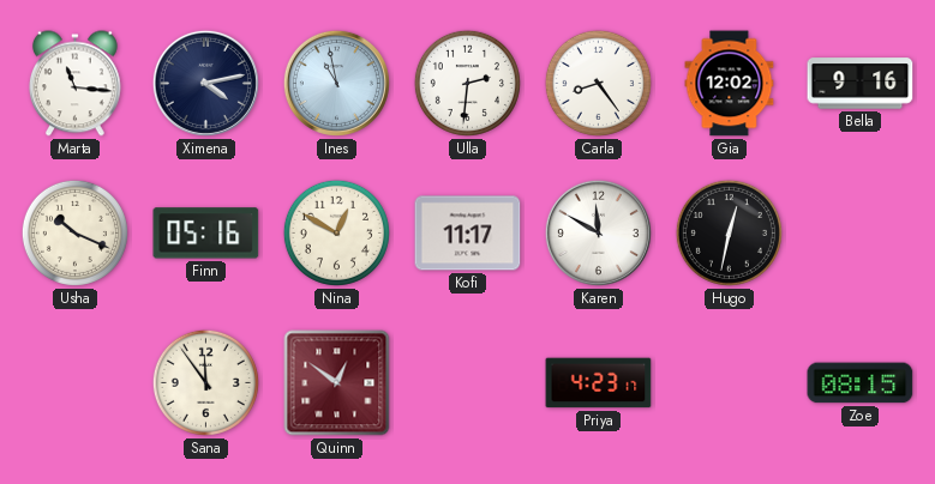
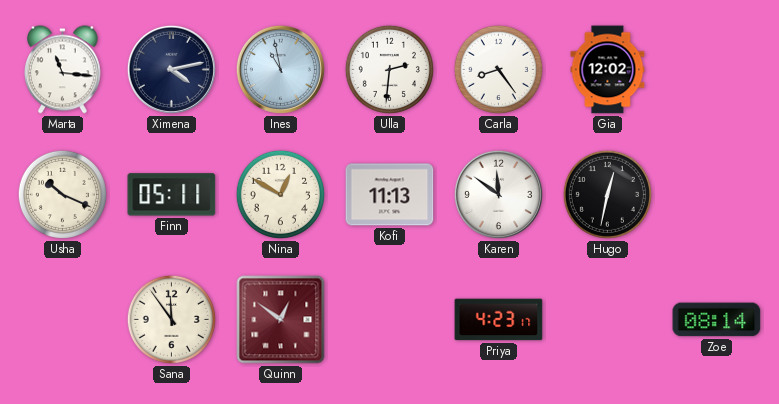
Bella: 9:16 -> none
Finn: 05:16 -> 05:11
Kofi: 11:17 -> 11:13
Karen: 11:50 -> 11:51
Zoe: 08:15 -> 08:14
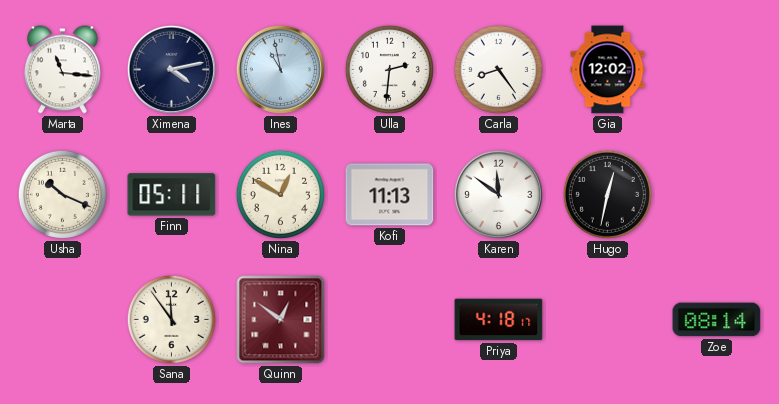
Priya: 4:23 -> 4:18
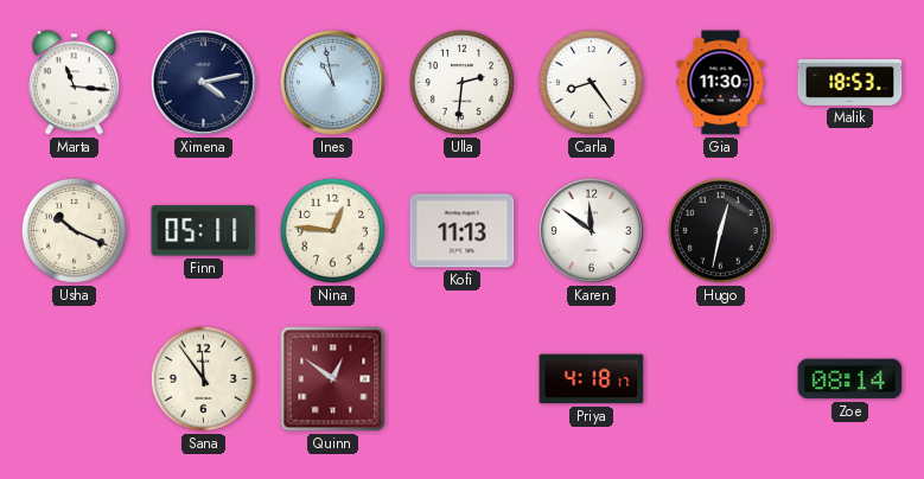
Gia: 12:02 -> 11:30
Malik: none -> 18:53
Nina: 12:50 -> 12:46
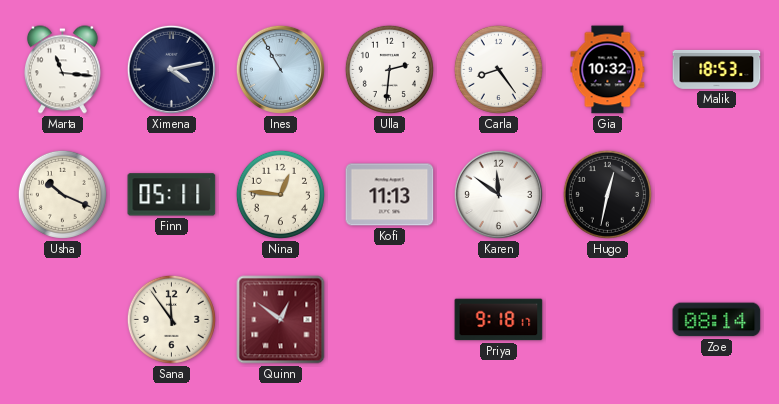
Ines: 10:58 -> 10:55
Gia: 11:30 -> 10:32
Priya: 4:18 -> 9:18
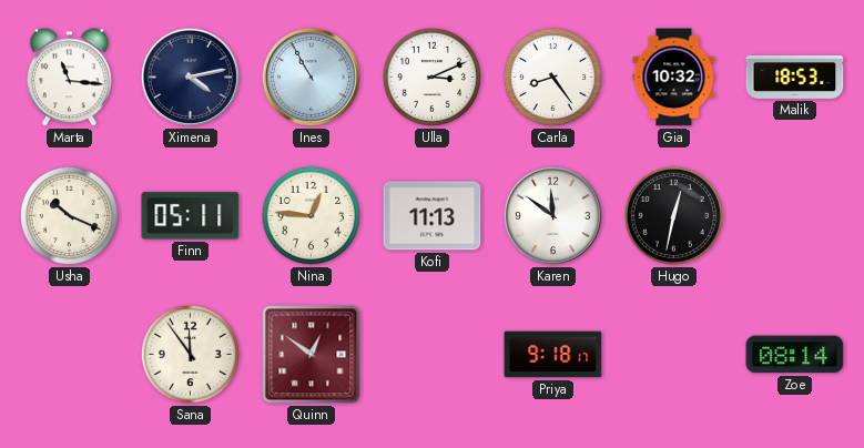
Ulla: 2:31 -> 3:11
